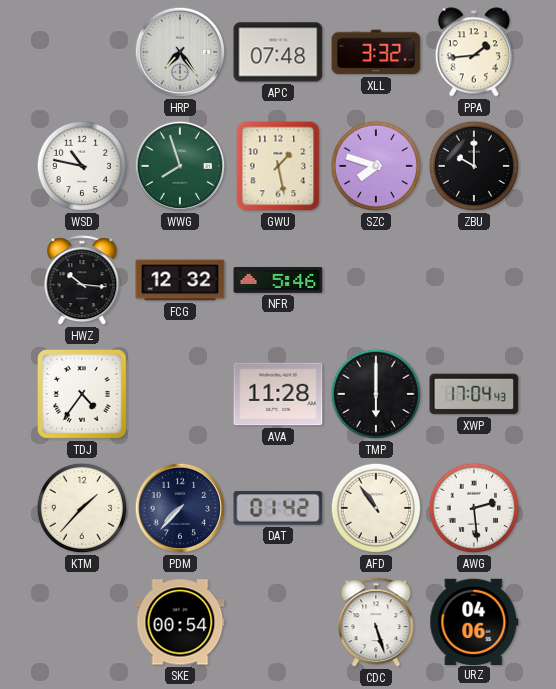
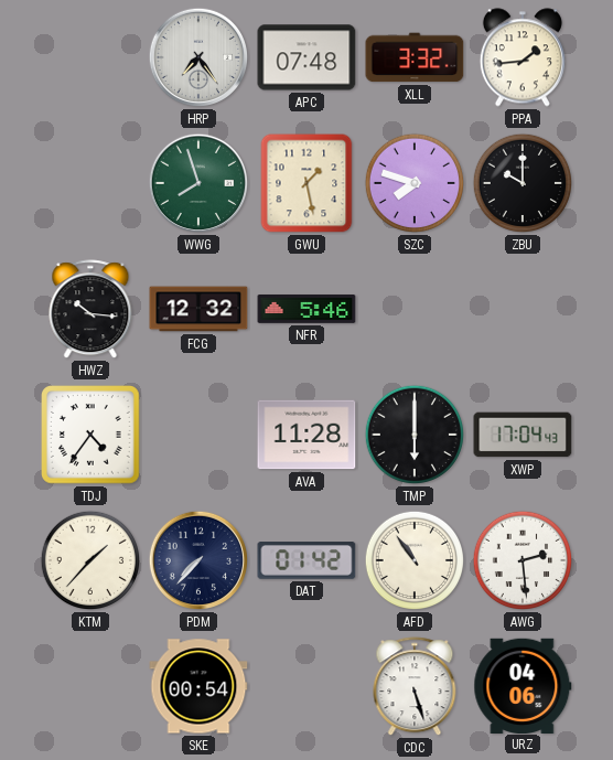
WSD: 10:47 -> none
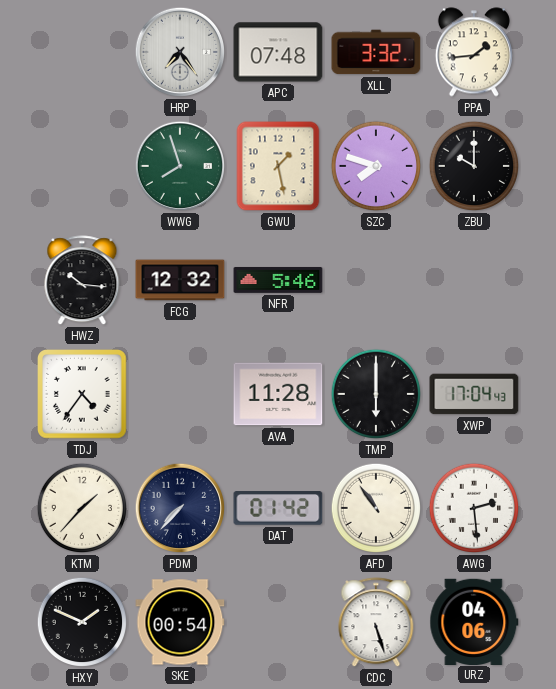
HXY: none -> 1:49
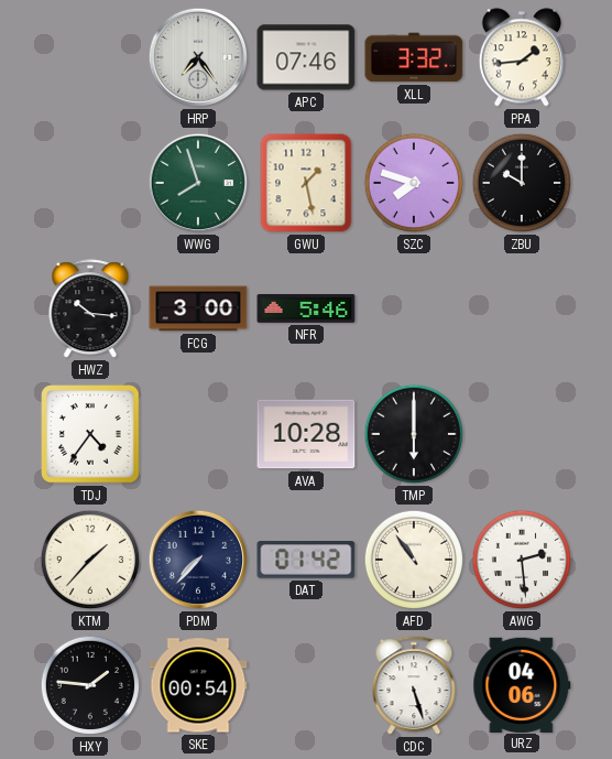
APC: 07:48 -> 07:46
FCG: 12:32 -> 3:00
AVA: 11:28 -> 10:28
XWP: 17:04 -> none
HXY: 1:49 -> 1:46
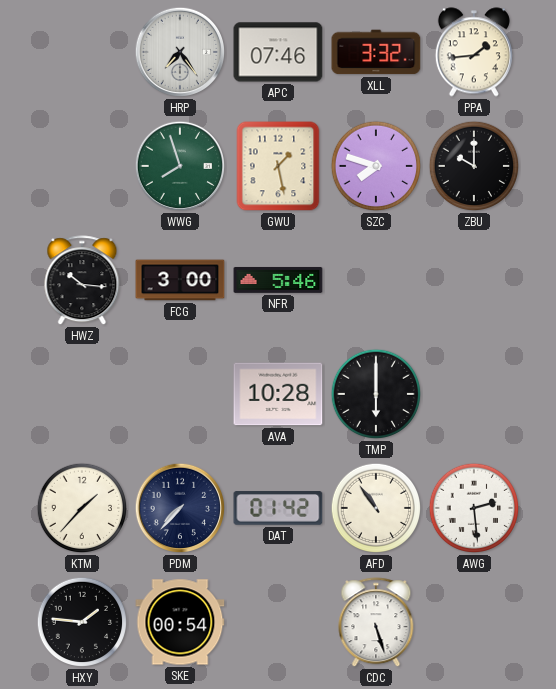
TDJ: 4:36 -> none
URZ: 04:06 -> none
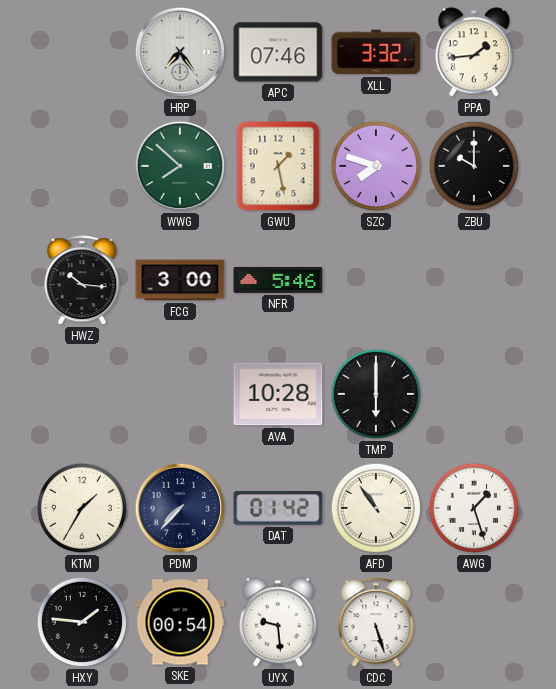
WWG: 7:57 -> 7:52
KTM: 1:37 -> 1:35
AWG: 2:29 -> 1:27
UYX: none -> 9:29
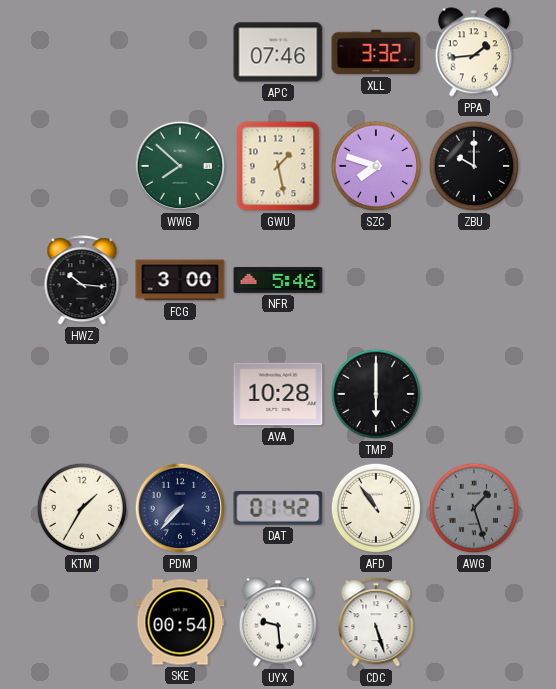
HRP: 7:24 -> none
AWG dial: white -> grey
HXY: 1:46 -> none
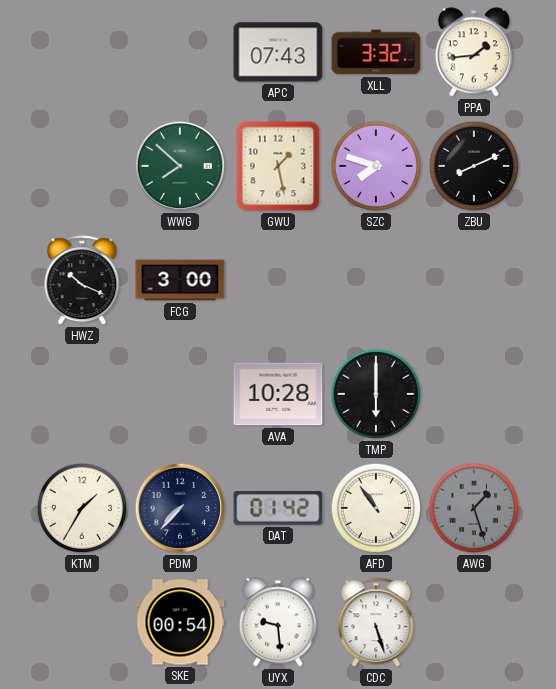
APC: 07:46 -> 07:43
ZBU: 10:00 -> 8:11
HWZ: 10:16 -> 10:19
NFR: 5:46 -> none
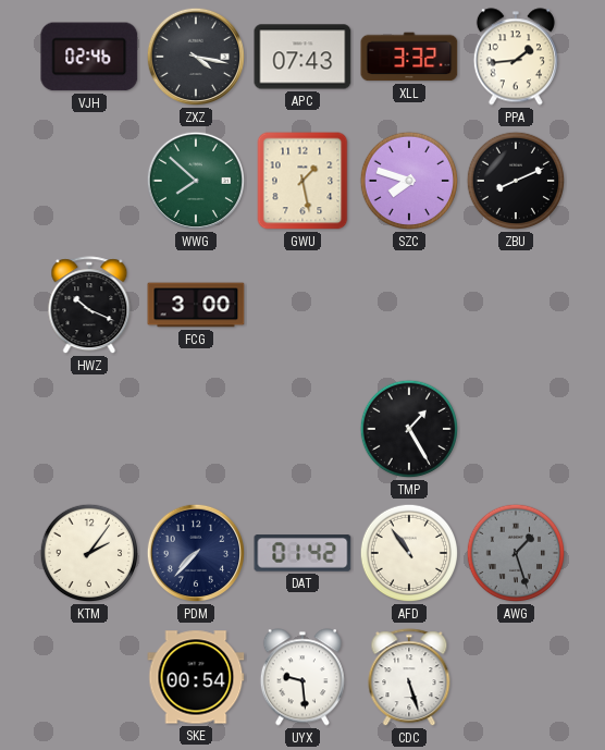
VJH: none -> 02:46
ZXZ: none -> 4:17
AVA: 10:28 -> none
TMP: 6:00 -> 1:25
KTM: 1:35 -> 2:06
